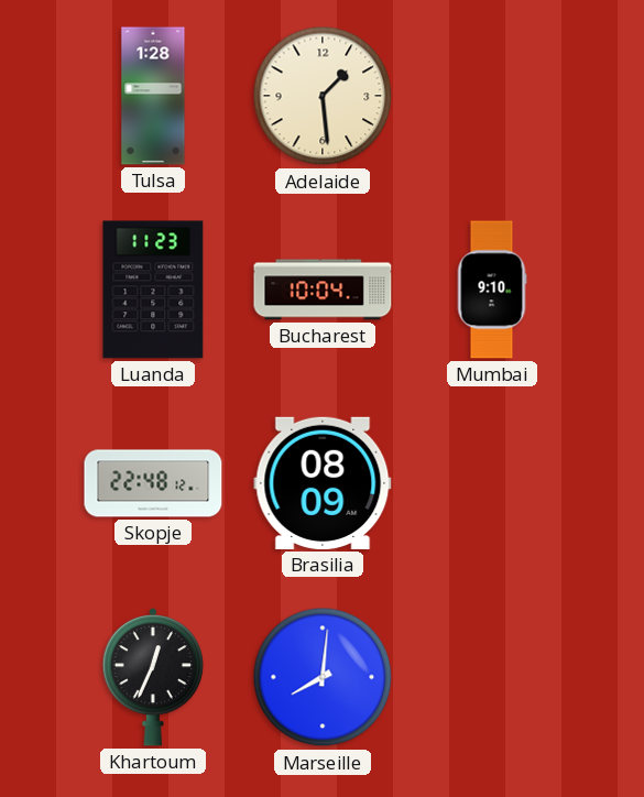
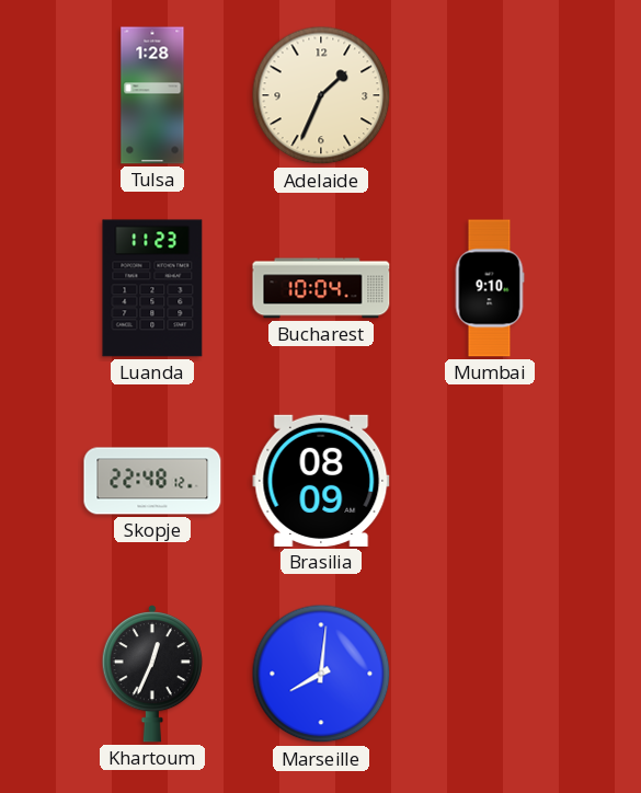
Adelaide: 1:29 -> 1:34
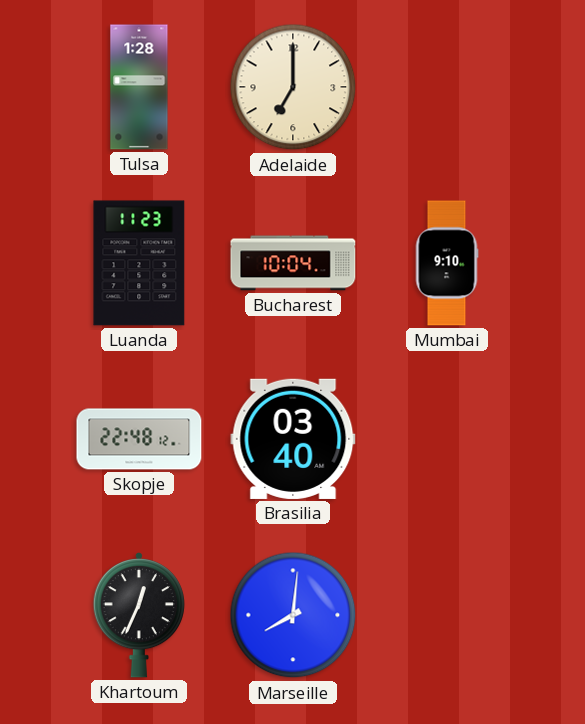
Adelaide: 1:34 -> 7:00
Brasilia: 08:09 -> 03:40
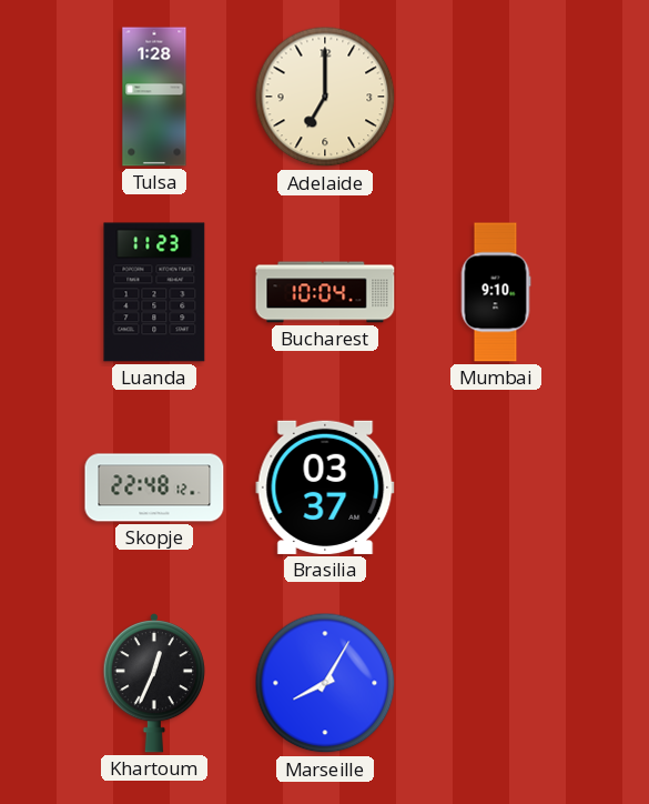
Brasilia: 03:40 -> 03:37
Marseille: 8:01 -> 8:05
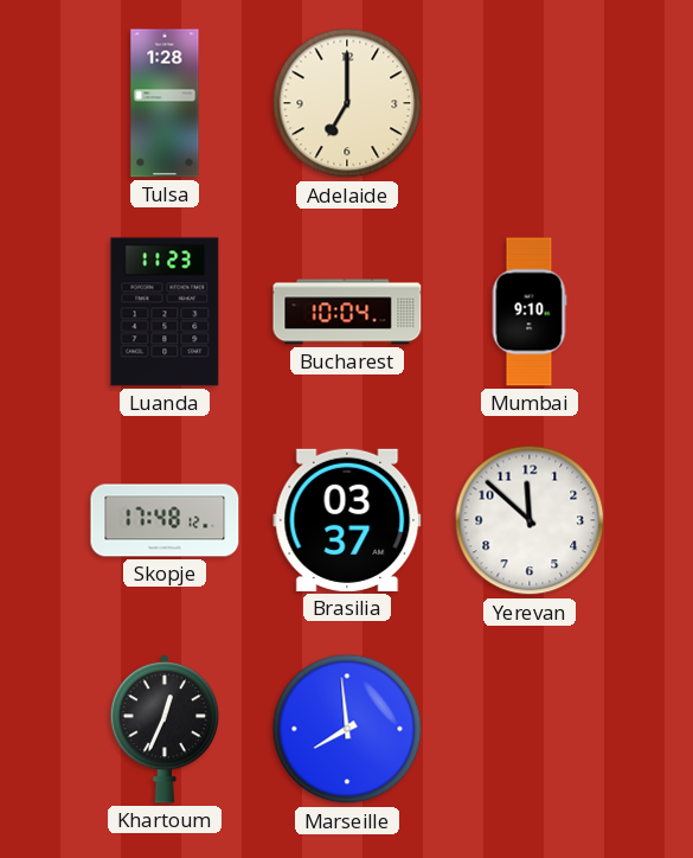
Skopje: 22:48 -> 17:48
Yerevan: none -> 11:52
Marseille: 8:05 -> 7:59
